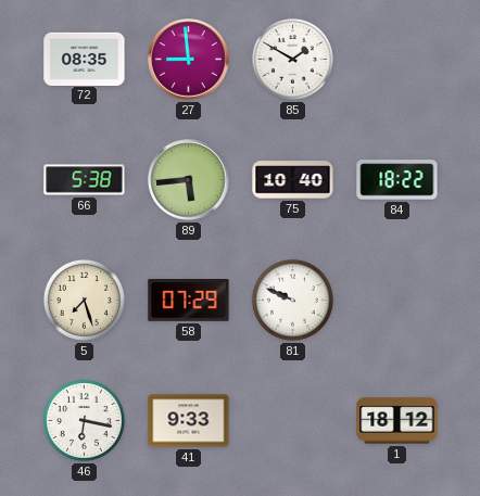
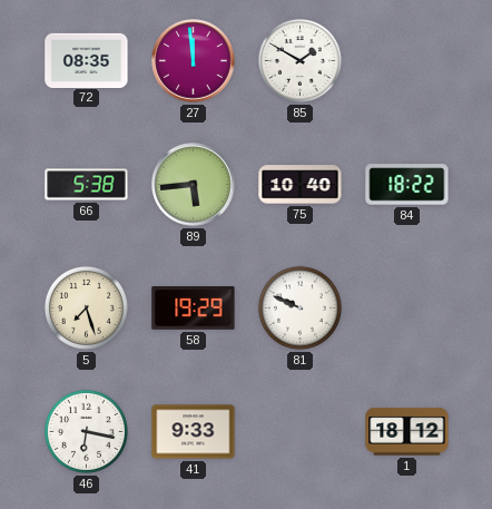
27: 8:59 -> 11:59
58: 07:29 -> 19:29
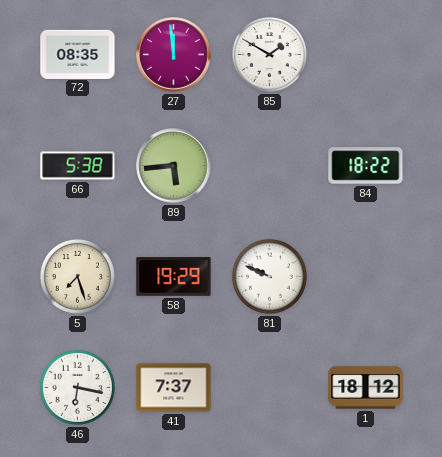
75: 10:40 -> none
41: 9:33 -> 7:37
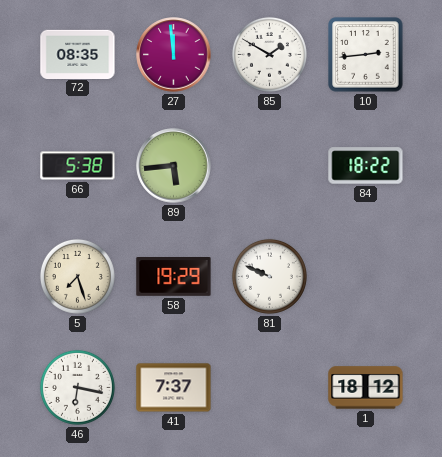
10: none -> 2:44
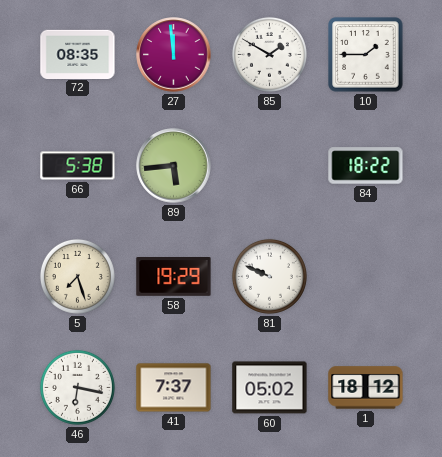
10: 2:44 -> 1:45
60: none -> 05:02
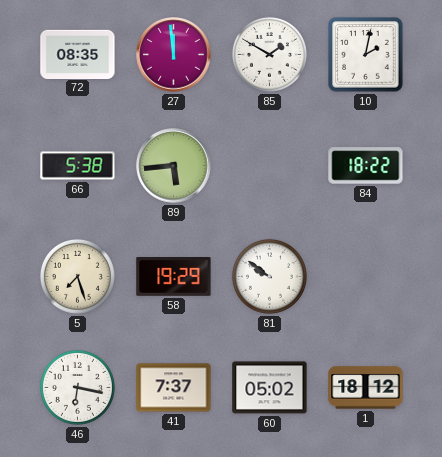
10: 1:45 -> 2:02
81: 9:49 -> 9:51
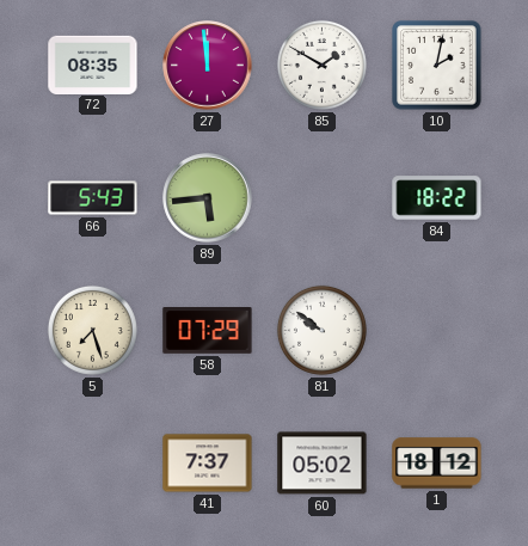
66: 5:38 -> 5:43
58: 19:29 -> 07:29
46: 6:17 -> none
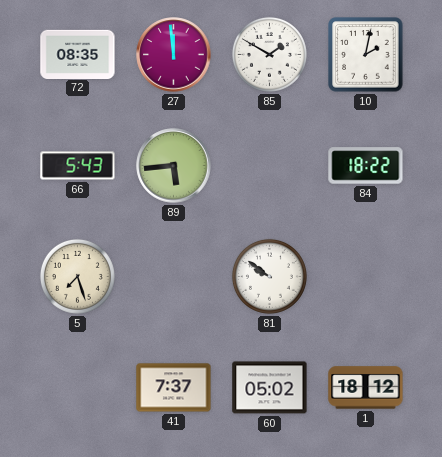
58: 07:29 -> none
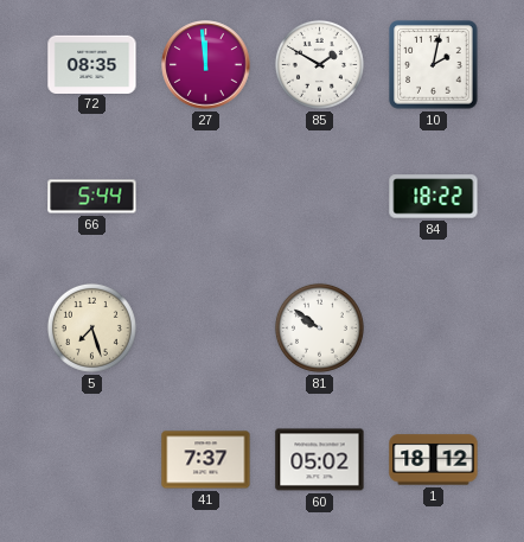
66: 5:43 -> 5:44
89: 5:44 -> none
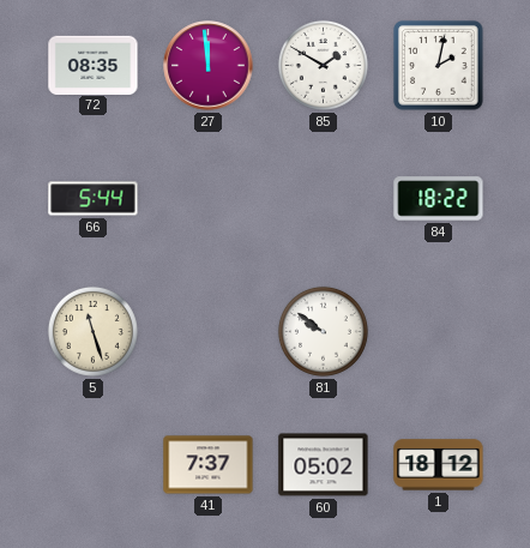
5: 7:27 -> 11:27
